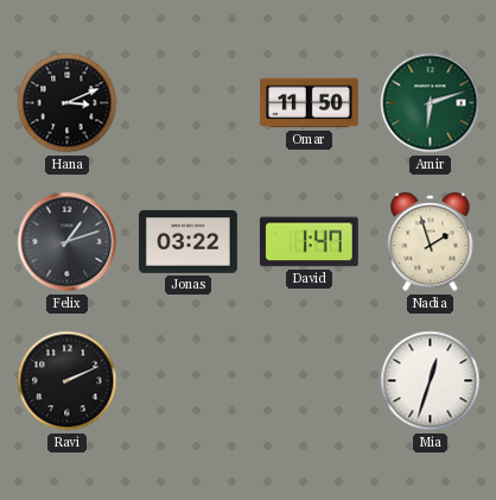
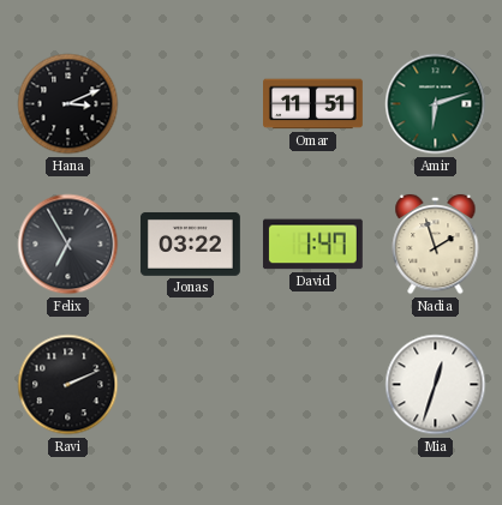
Omar: 11:50 -> 11:51
Felix: 1:12 -> 6:55
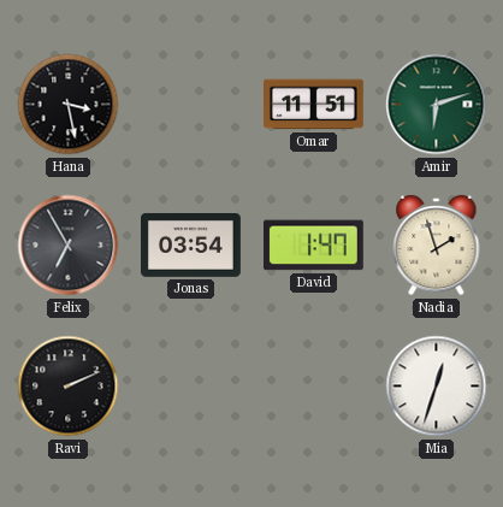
Hana: 3:11 -> 3:28
Jonas: 03:22 -> 03:54
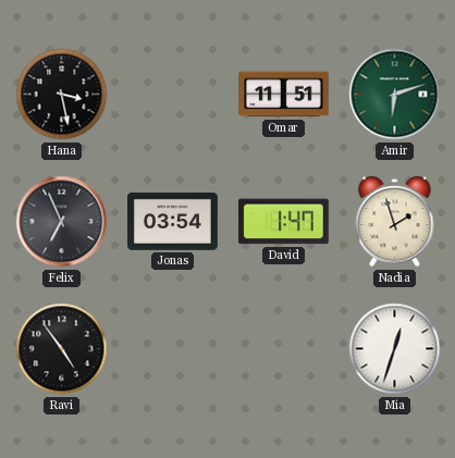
Felix: 6:55 -> 6:56
Ravi: 2:11 -> 4:54
